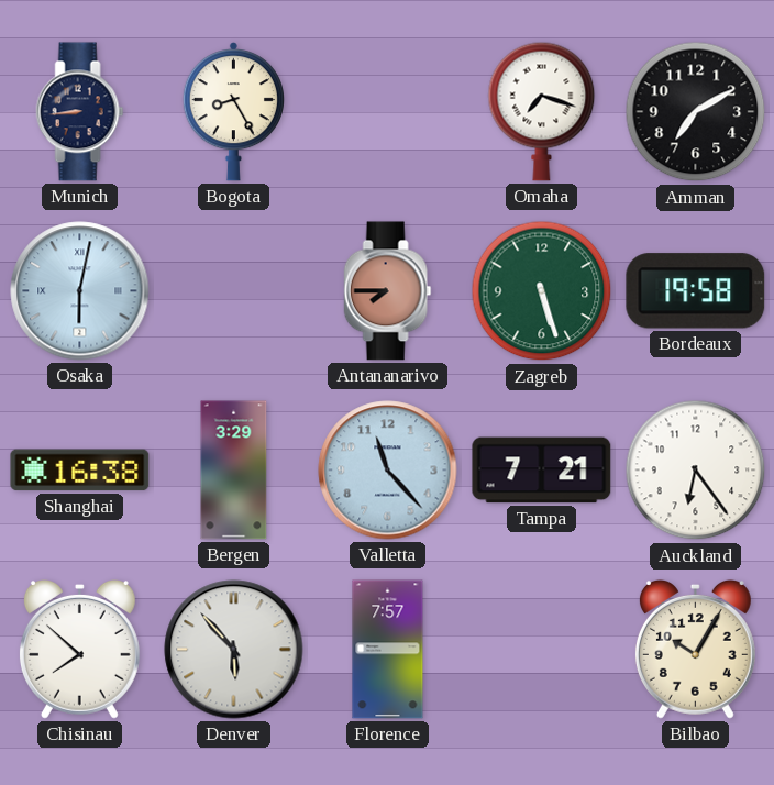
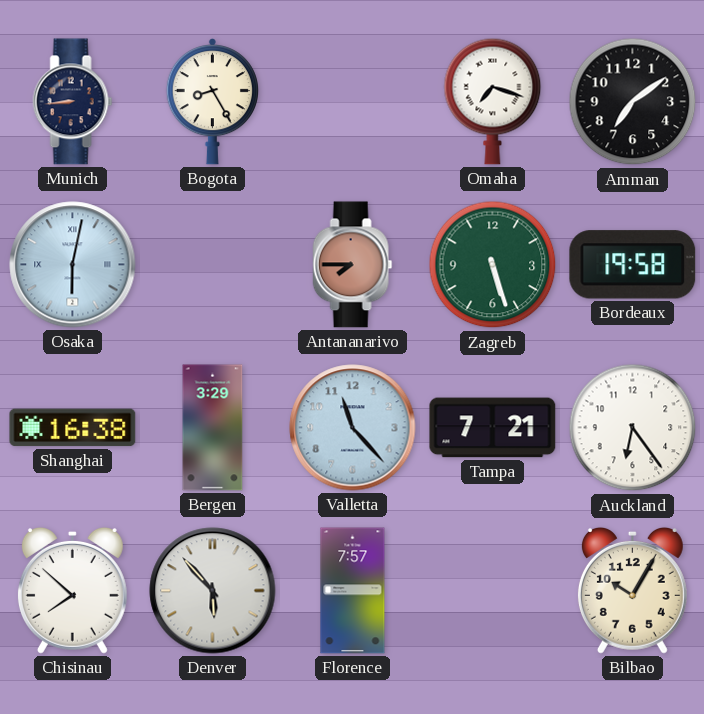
Amman: 7:10 -> 7:09
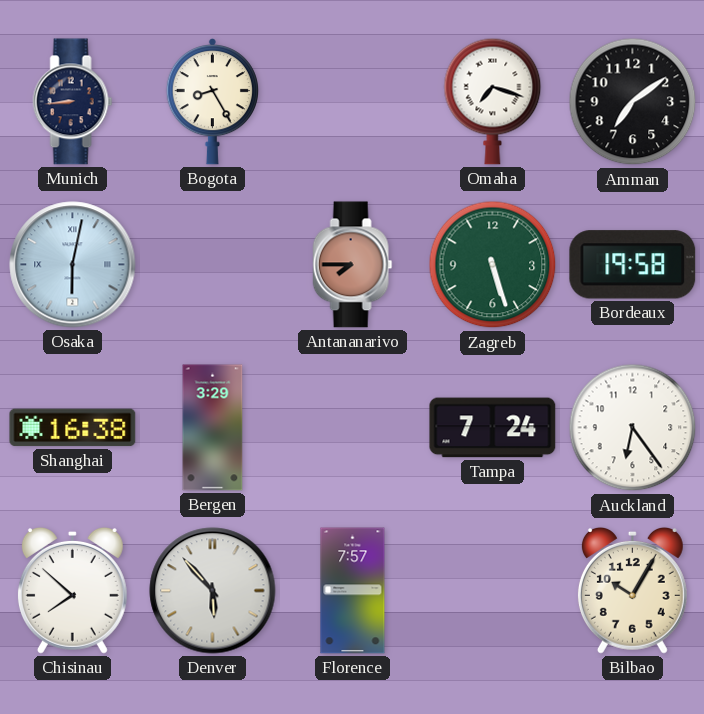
Valletta: 11:23 -> none
Tampa: 7:21 -> 7:24
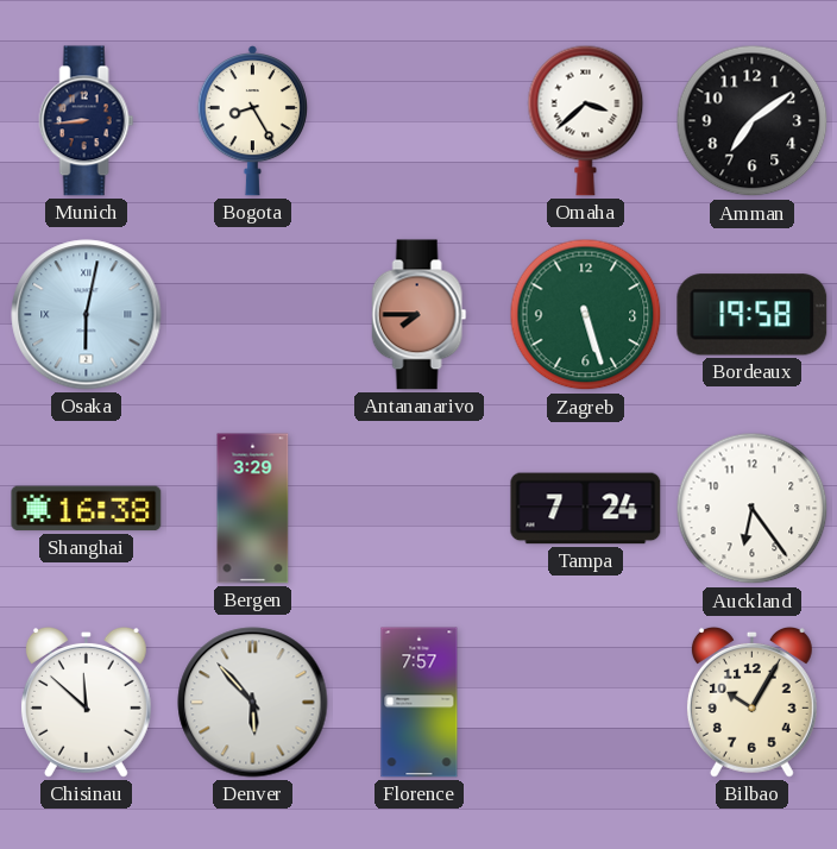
Omaha: 7:18 -> 3:38
Chisinau: 7:52 -> 11:52
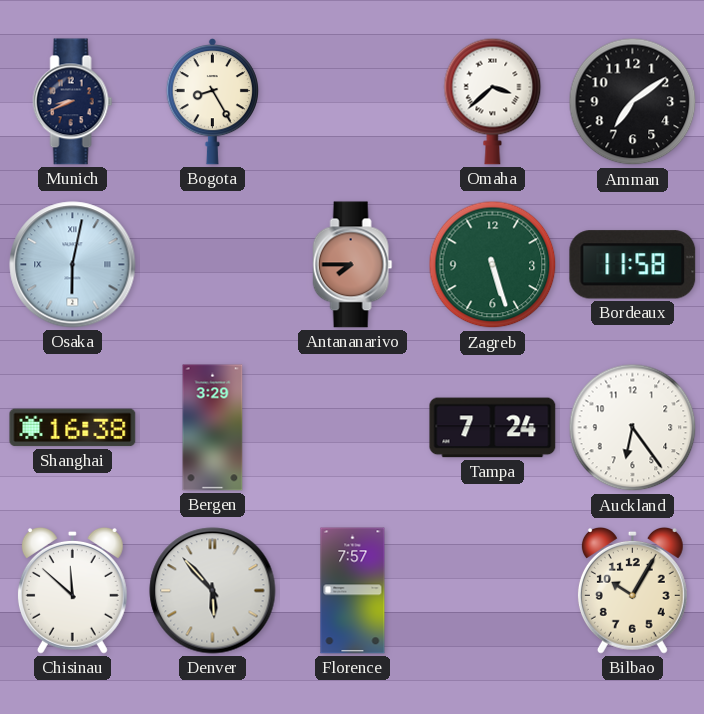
Munich: 8:44 -> 8:41
Bordeaux: 19:58 -> 11:58
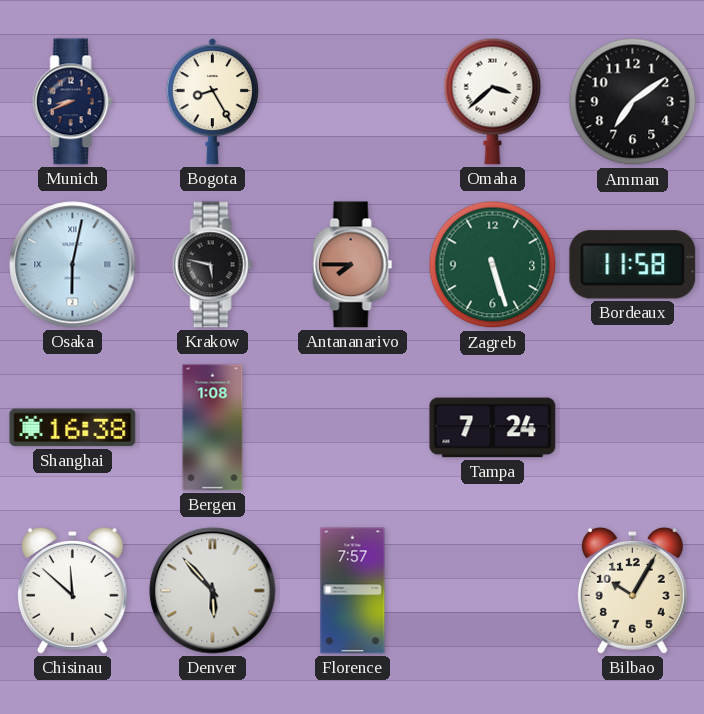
Krakow: none -> 5:47
Bergen: 3:29 -> 1:08
Auckland: 6:24 -> none
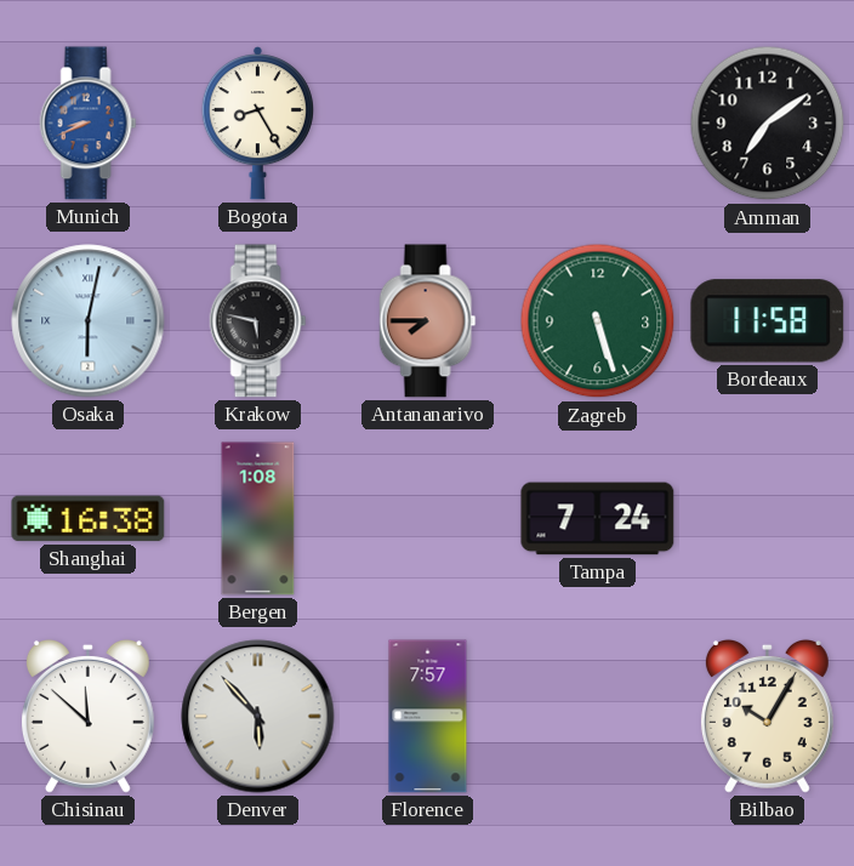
Munich dial: navy -> blue
Omaha: 3:38 -> none
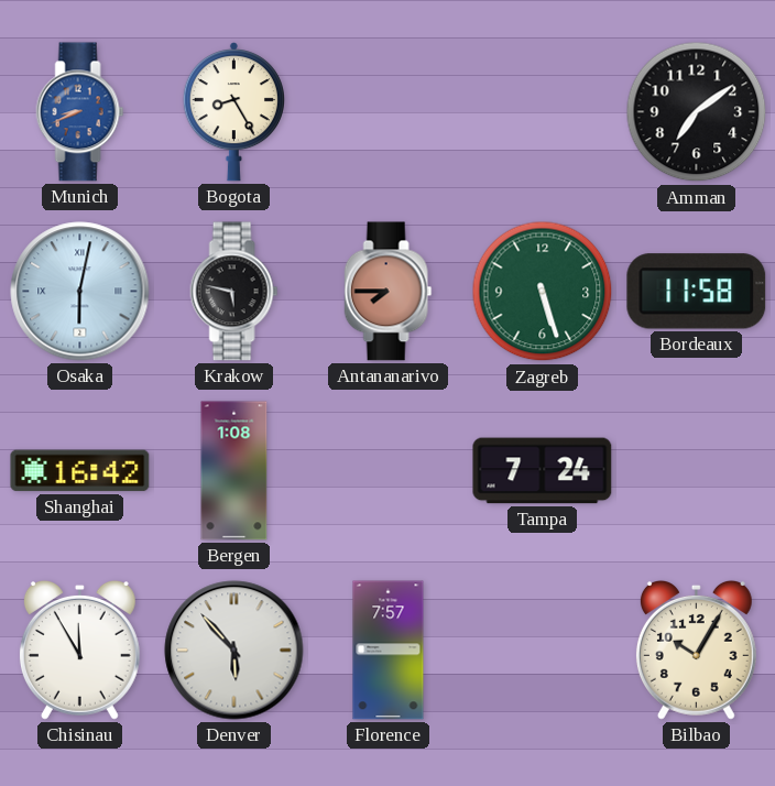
Shanghai: 16:38 -> 16:42
Chisinau: 11:52 -> 11:55
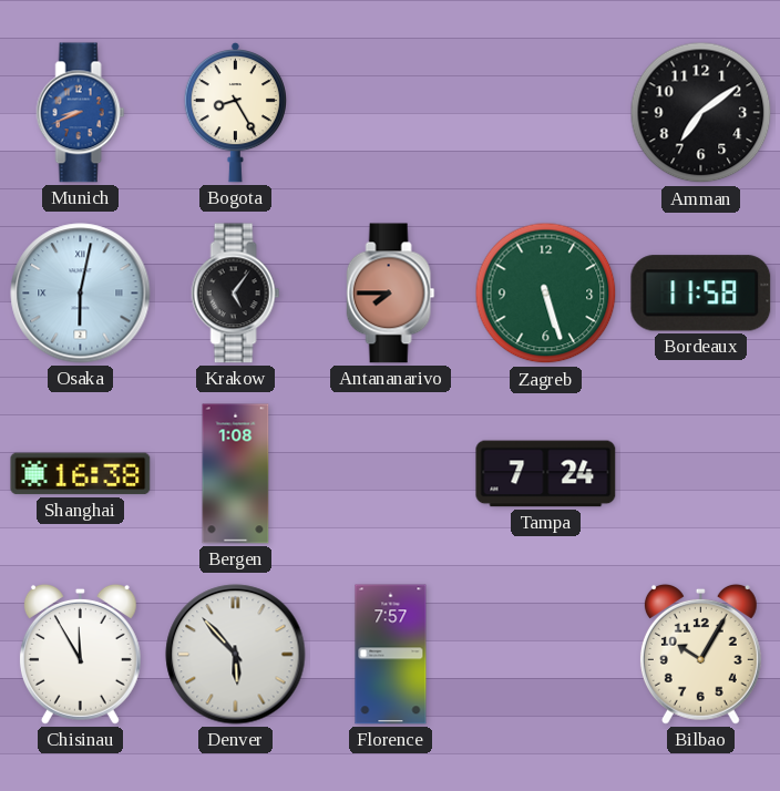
Krakow: 5:47 -> 5:06
Shanghai: 16:42 -> 16:38
